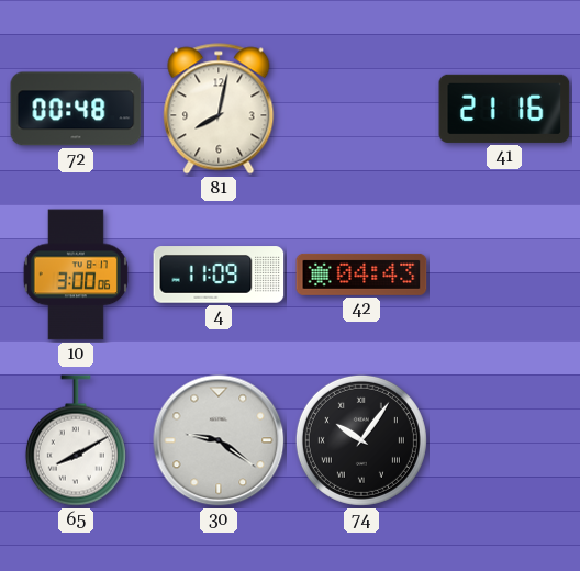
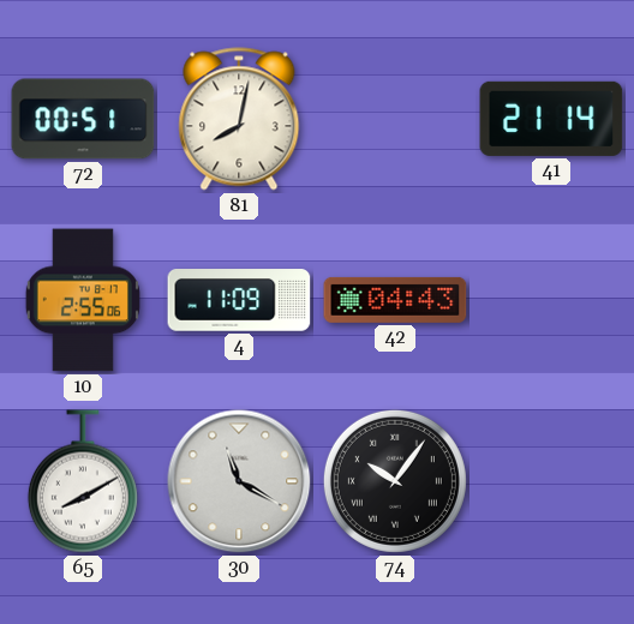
72: 00:48 -> 00:51
41: 21:16 -> 21:14
10: 3:00 -> 2:55
30: 9:21 -> 11:20
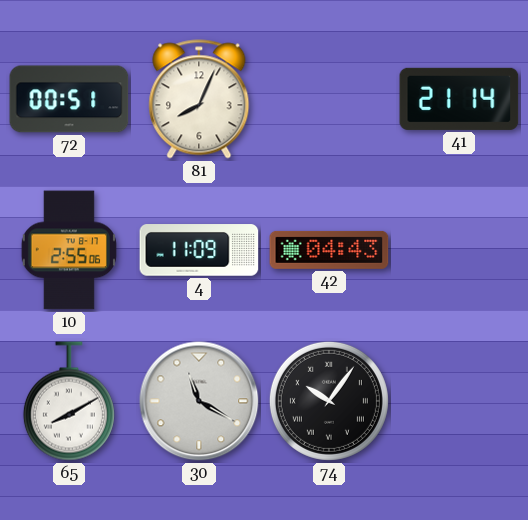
81: 8:02 -> 8:04
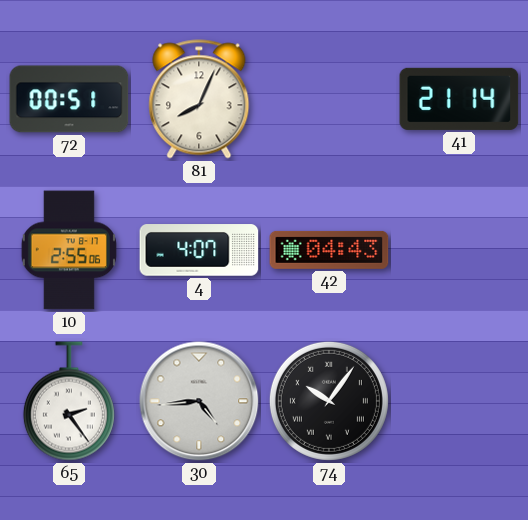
4: 11:09 -> 4:07
65: 8:10 -> 2:24
30: 11:20 -> 4:44
